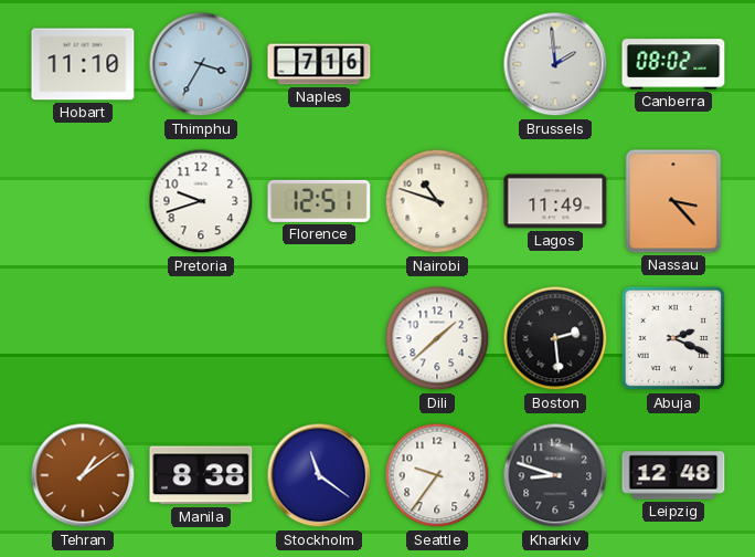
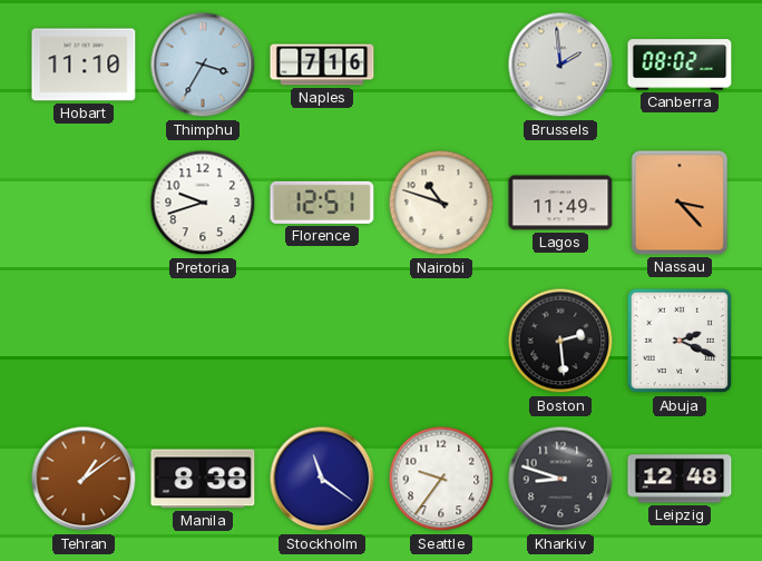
Dili: 1:38 -> none
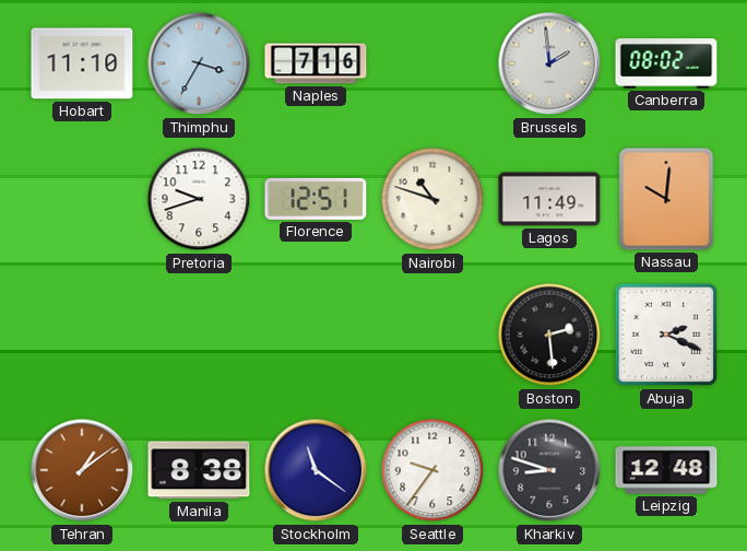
Nassau: 3:23 -> 10:01
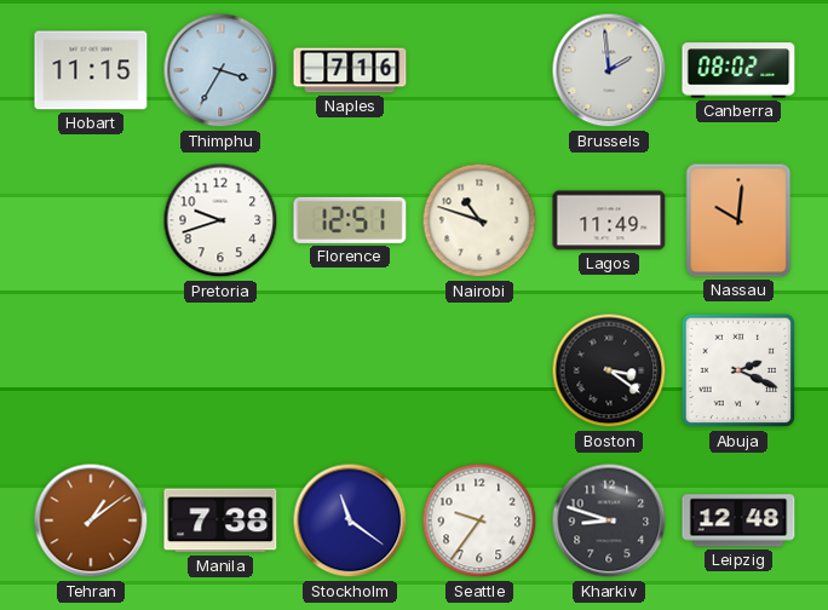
Hobart: 11:10 -> 11:15
Boston: 2:29 -> 3:21
Manila: 8:38 -> 7:38
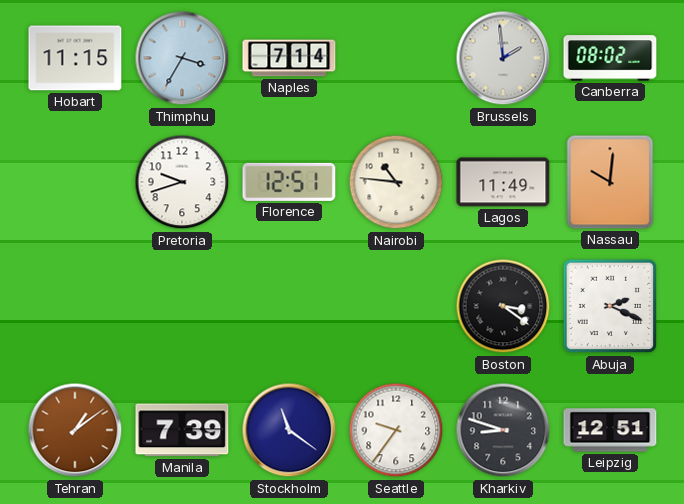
Naples: 7:16 -> 7:14
Nairobi: 10:48 -> 10:46
Manila: 7:38 -> 7:39
Leipzig: 12:48 -> 12:51
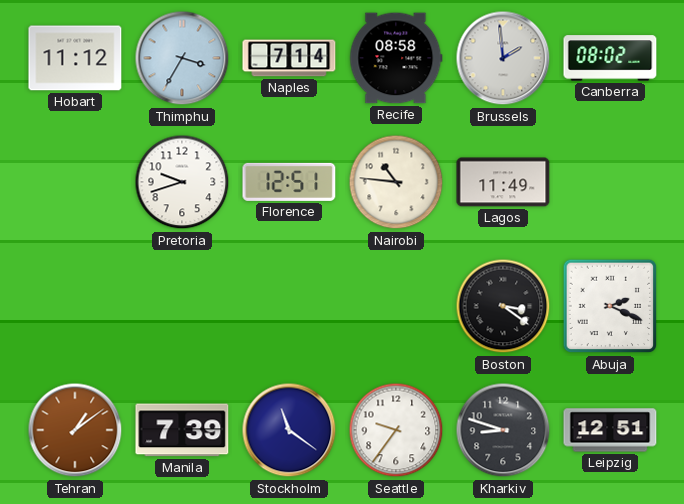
Hobart: 11:15 -> 11:12
Recife: none -> 08:58
Nassau: 10:01 -> none
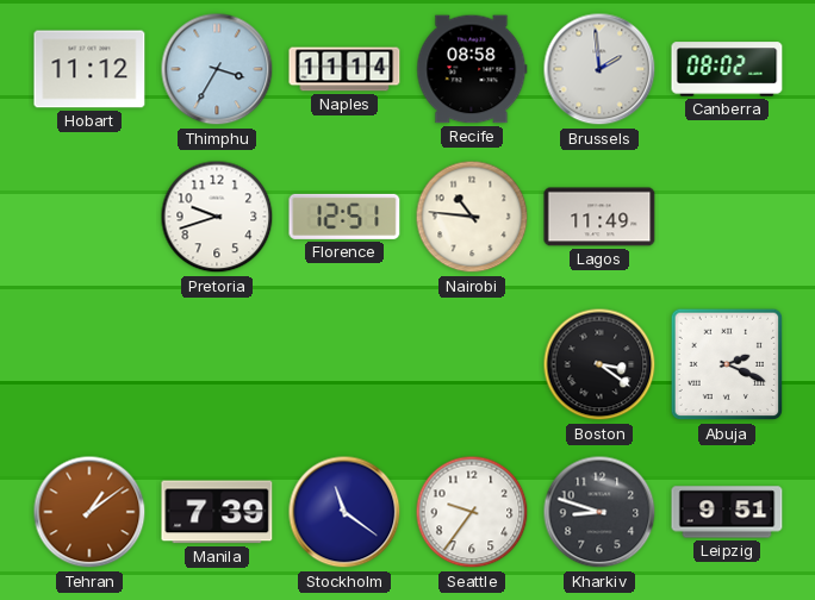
Naples: 7:14 -> 11:14
Leipzig: 12:51 -> 9:51
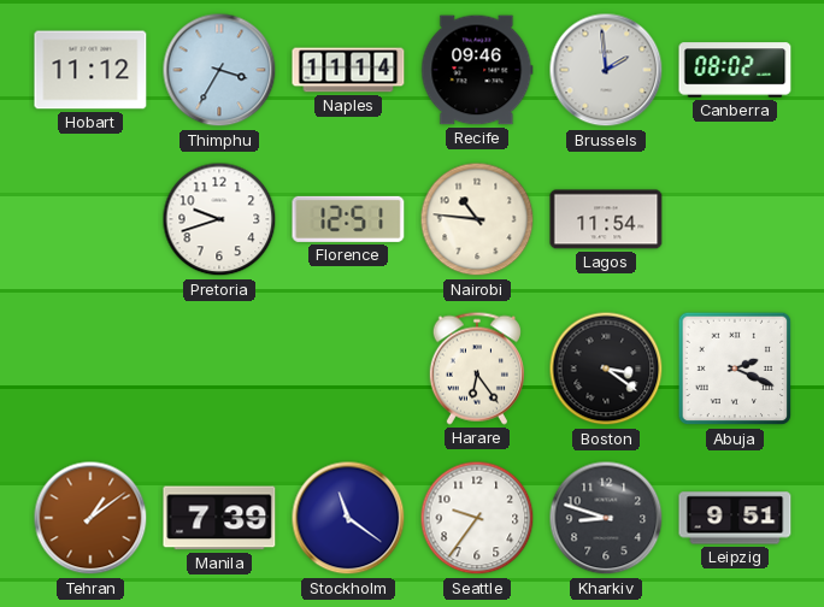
Recife: 08:58 -> 09:46
Lagos: 11:49 -> 11:54
Harare: none -> 6:24
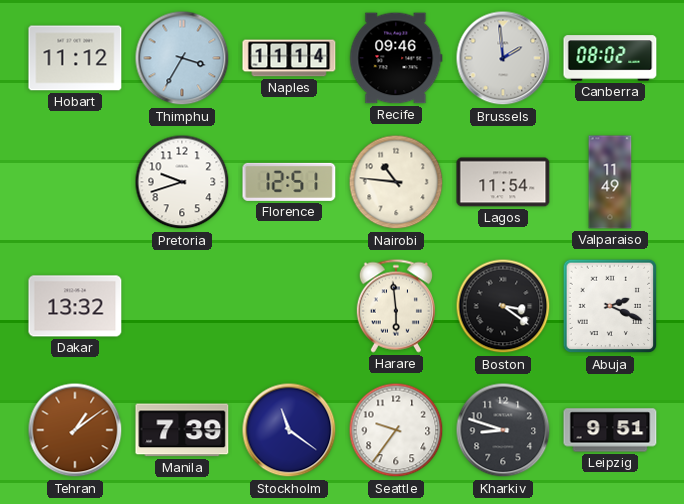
Valparaiso: none -> 11:49
Dakar: none -> 13:32
Harare: 6:24 -> 5:59
